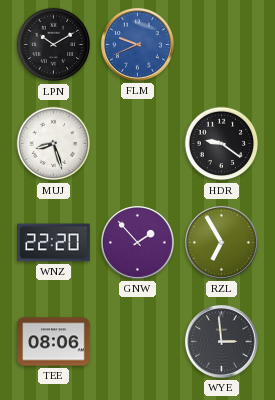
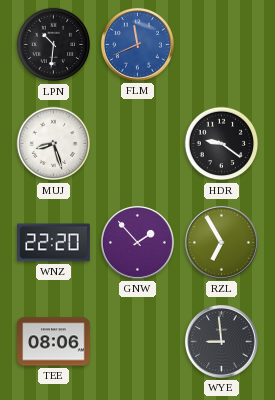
LPN: 10:10 -> 10:31
FLM: 9:41 -> 11:41
WYE: 2:59 -> 8:59
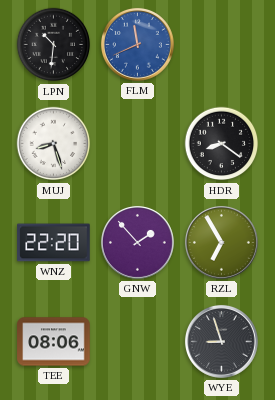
HDR: 9:21 -> 8:21
WYE: 8:59 -> 8:57
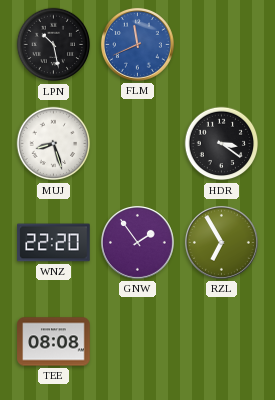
LPN: 10:31 -> 10:28
HDR: 8:21 -> 3:21
GNW: 1:53 -> 1:54
TEE: 08:06 -> 08:08
WYE: 8:57 -> none
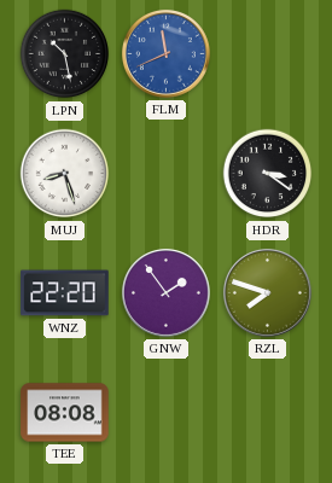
RZL: 6:55 -> 7:48
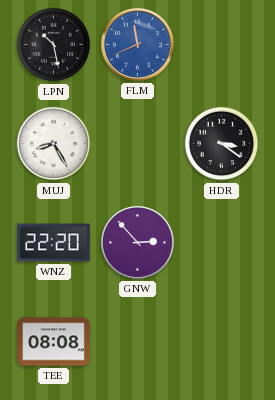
MUJ: 8:27 -> 8:25
GNW: 1:54 -> 2:53
RZL: 7:48 -> none
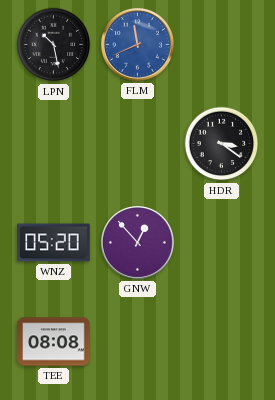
MUJ: 8:25 -> none
WNZ: 22:20 -> 05:20
GNW: 2:53 -> 12:53
